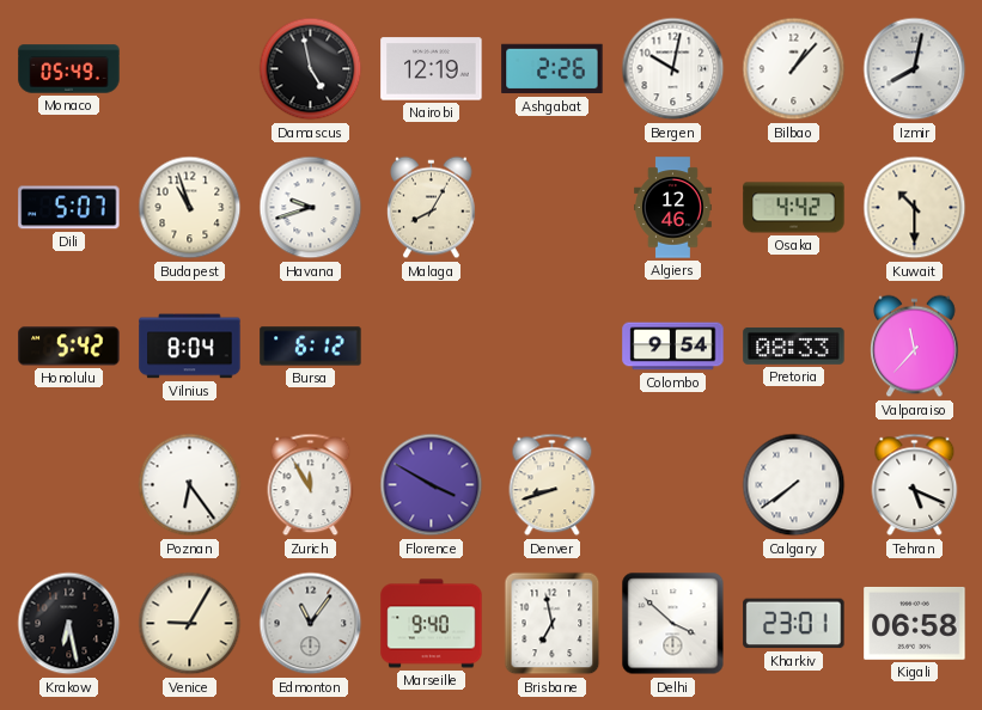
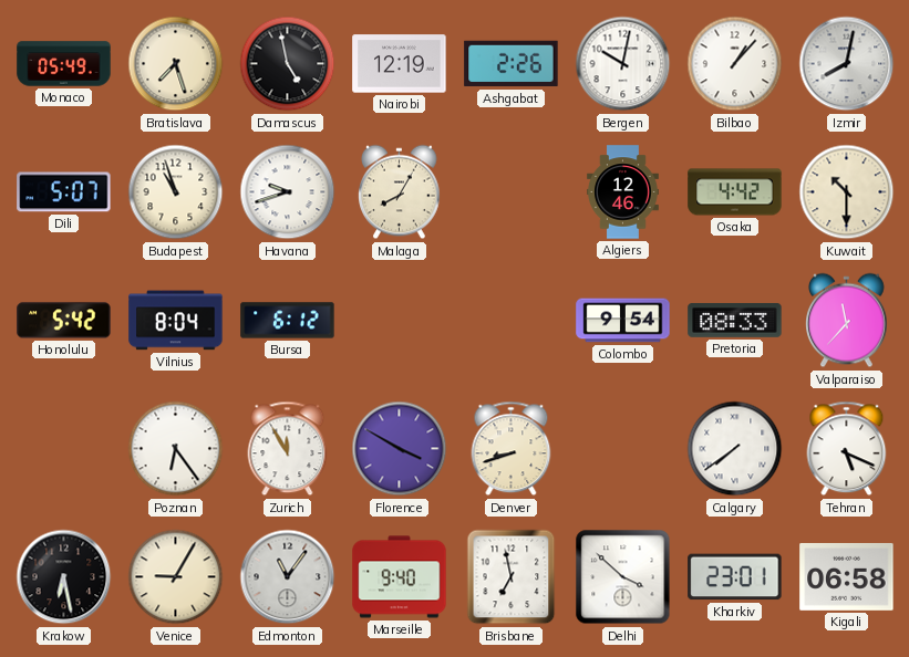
Bratislava: none -> 7:27
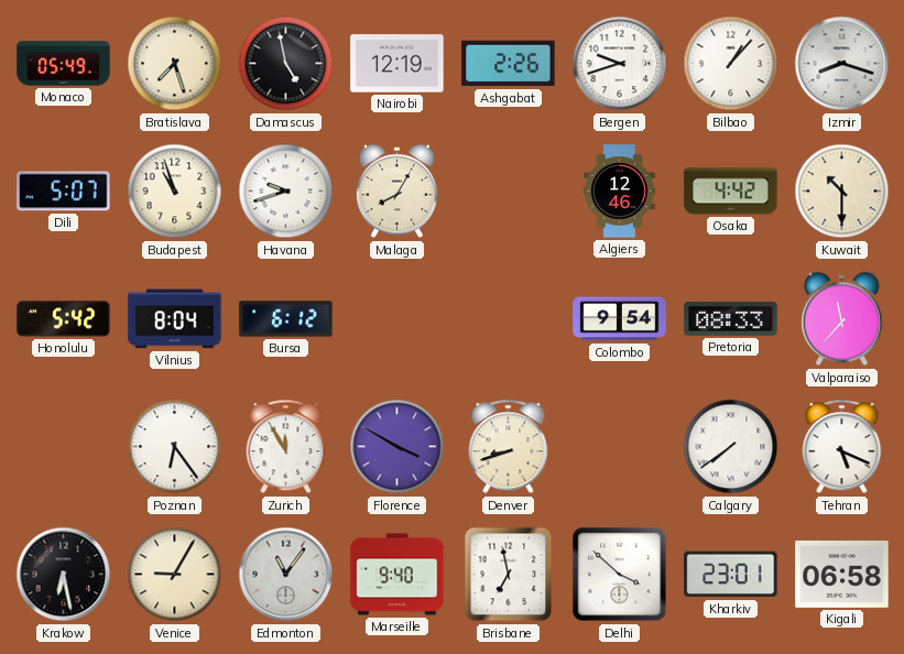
Bergen: 10:02 -> 9:42
Izmir: 8:02 -> 8:18
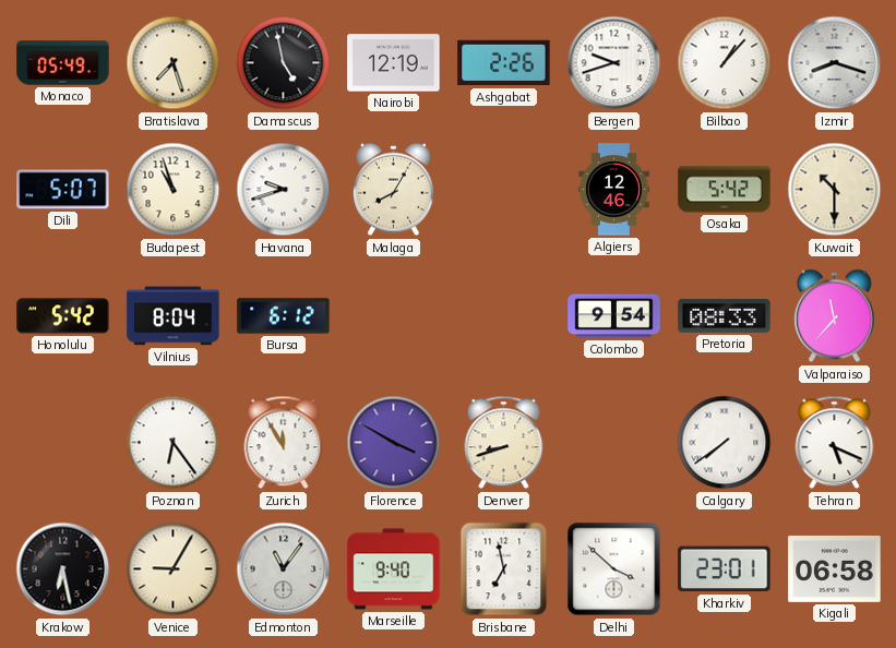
Osaka: 4:42 -> 5:42
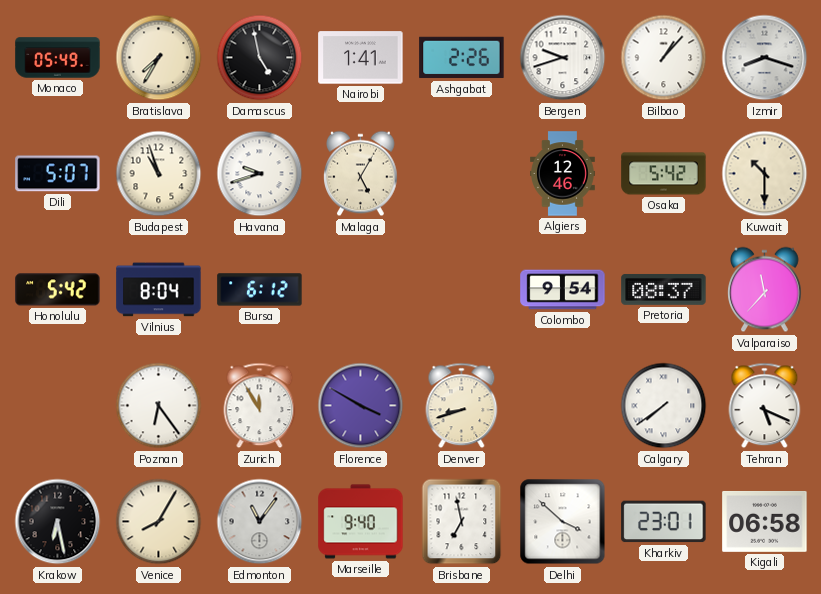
Bratislava: 7:27 -> 7:35
Nairobi: 12:19 -> 1:41
Malaga: 8:05 -> 5:05
Pretoria: 08:33 -> 08:37
Venice: 9:05 -> 8:05
